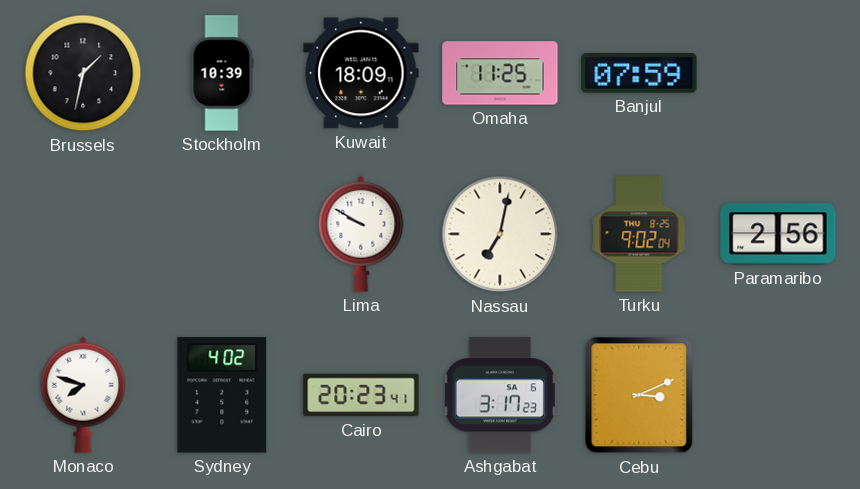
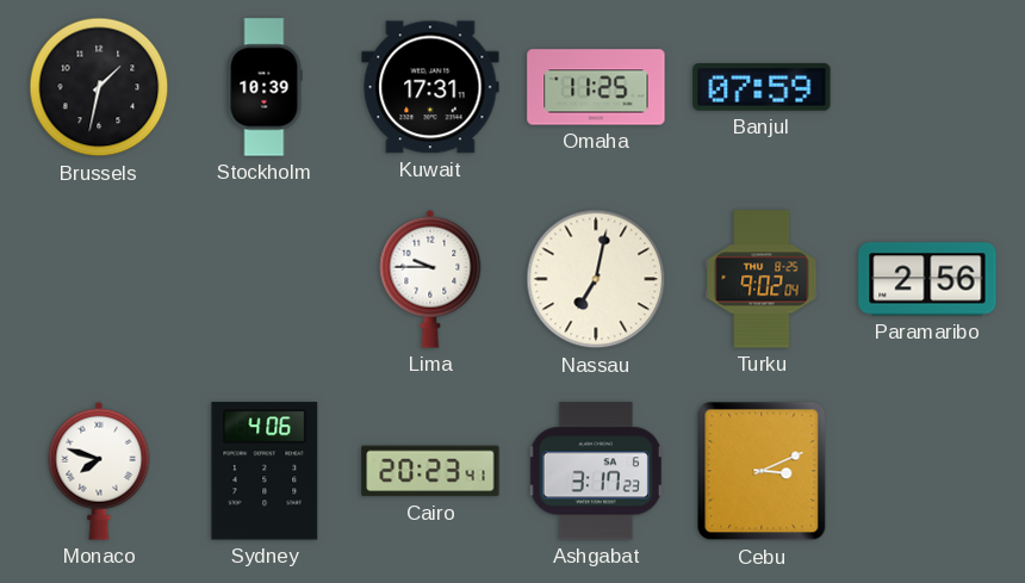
Kuwait: 18:09 -> 17:31
Lima: 9:50 -> 9:45
Sydney: 4:02 -> 4:06
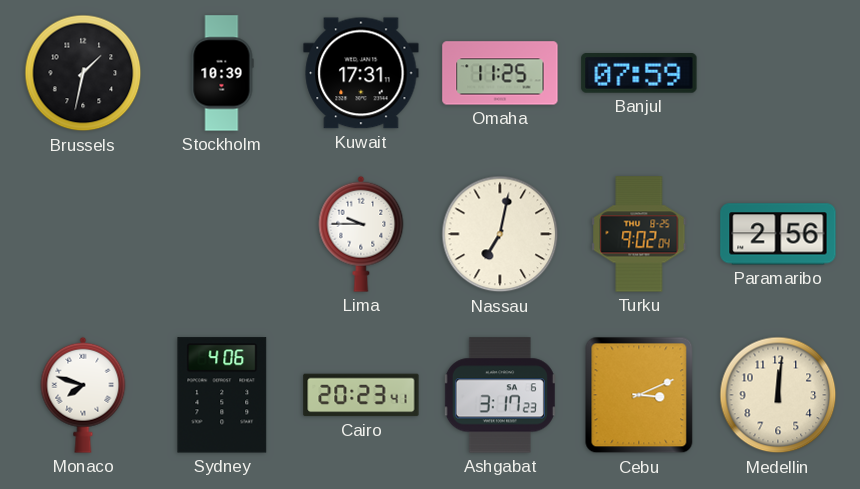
Medellin: none -> 12:01
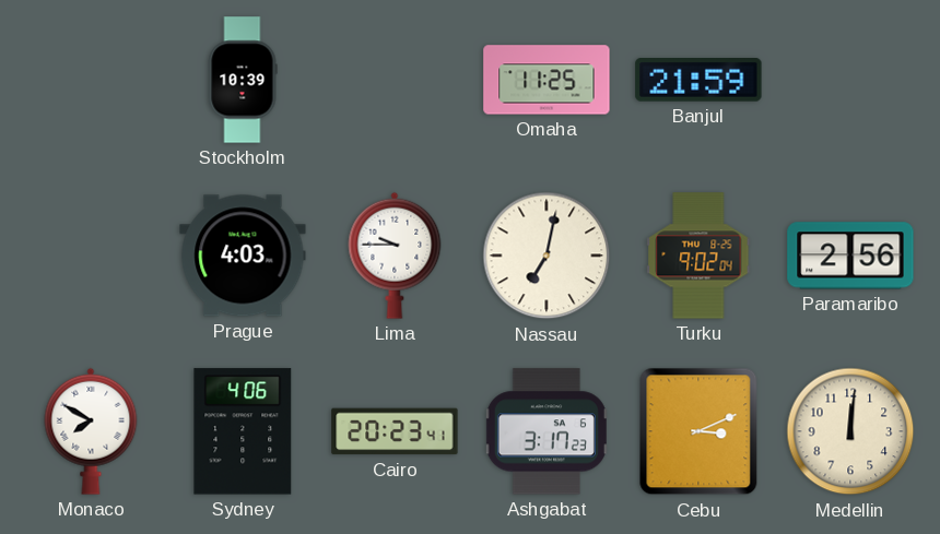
Brussels: 1:32 -> none
Kuwait: 17:31 -> none
Banjul: 07:59 -> 21:59
Prague: none -> 4:03
Monaco: 7:48 -> 7:50
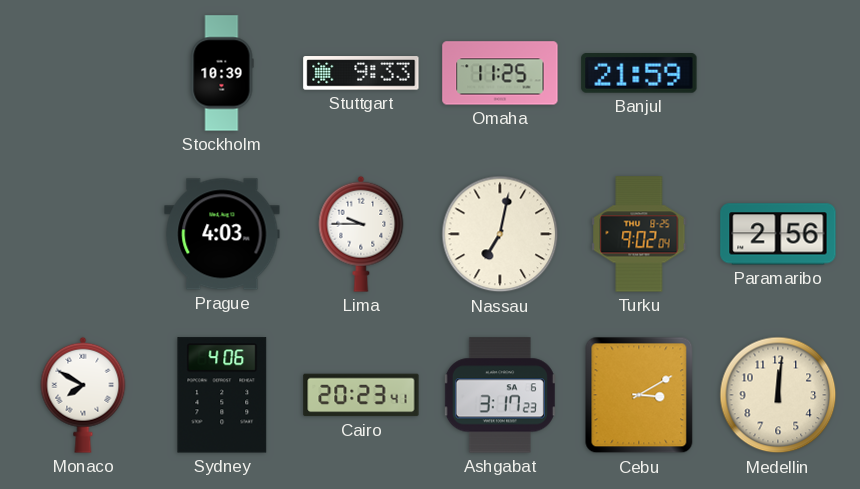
Stuttgart: none -> 9:33
Cebu: 3:11 -> 3:10
